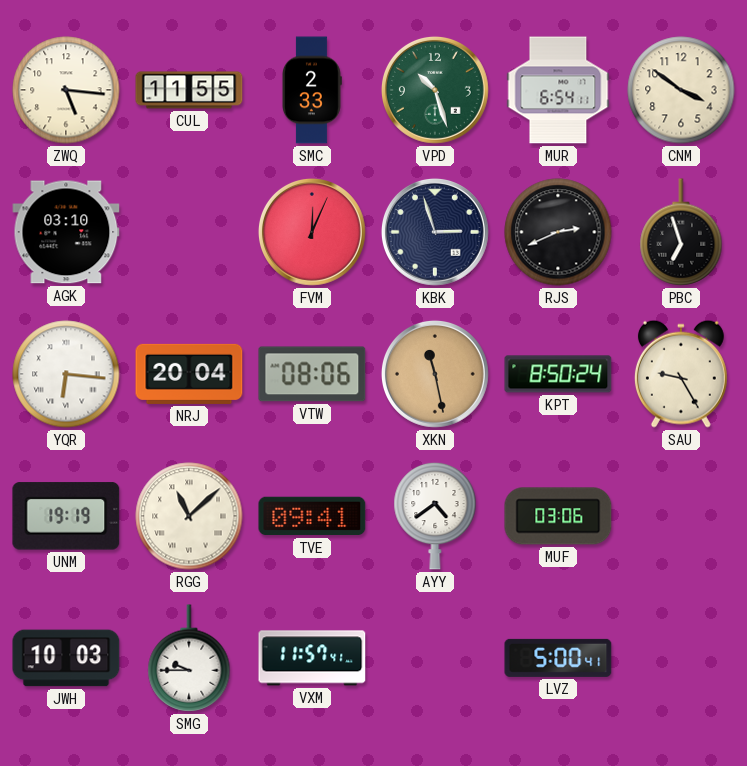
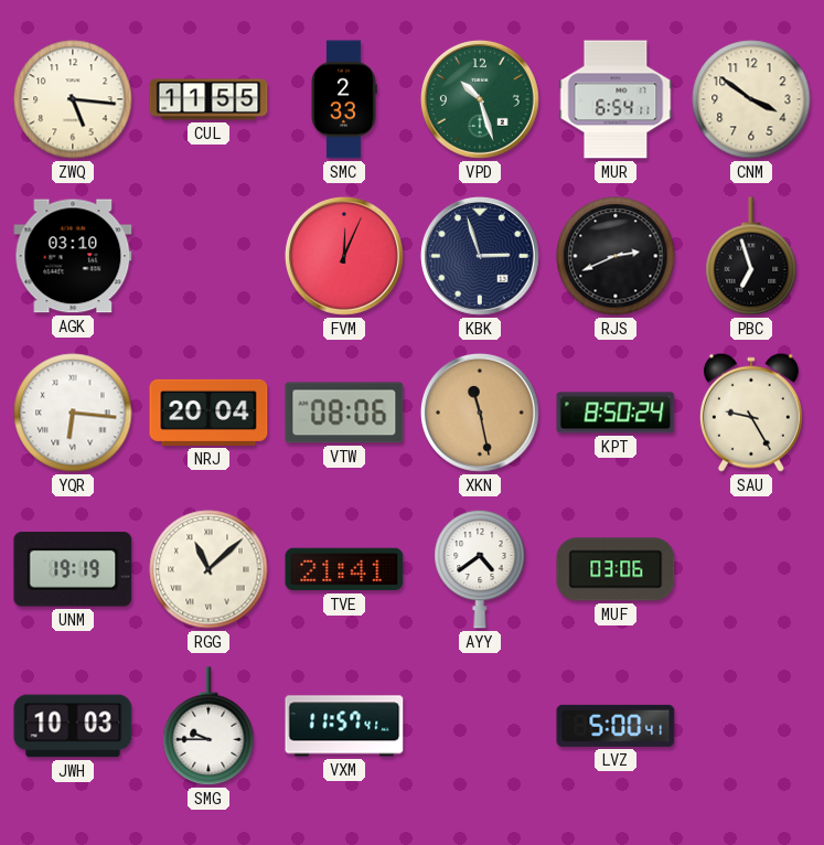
TVE: 09:41 -> 21:41
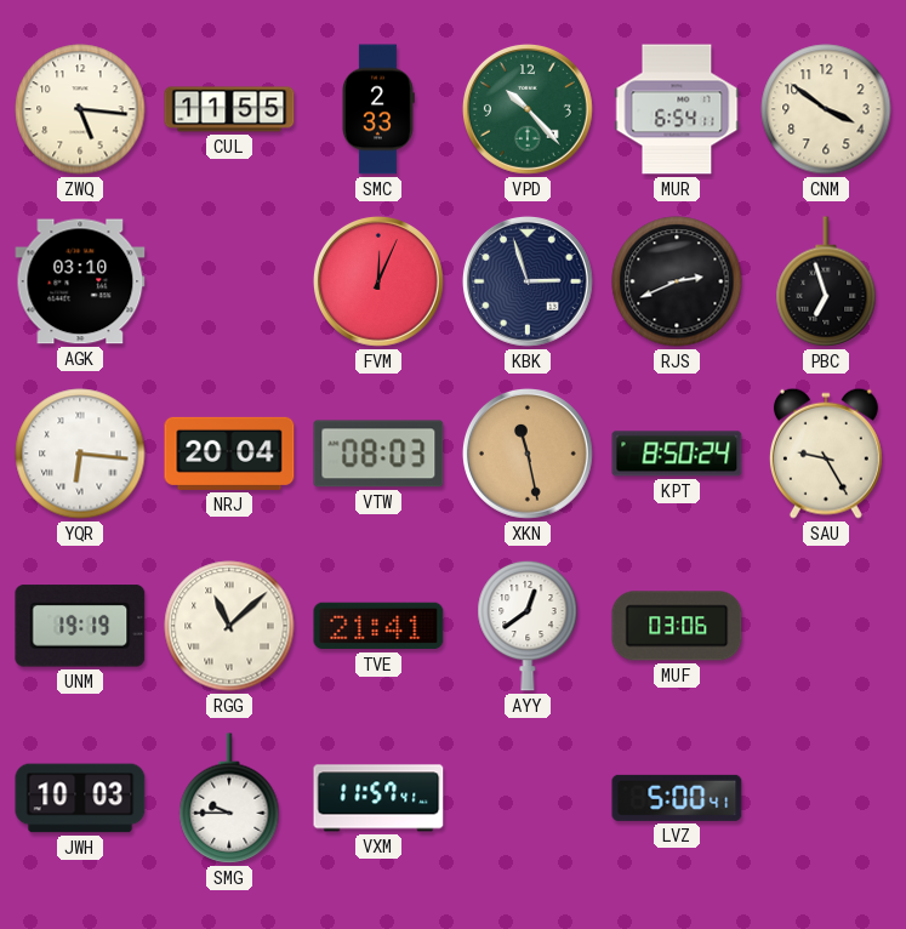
VPD: 10:27 -> 10:23
VTW: 08:06 -> 08:03
AYY: 4:39 -> 12:39
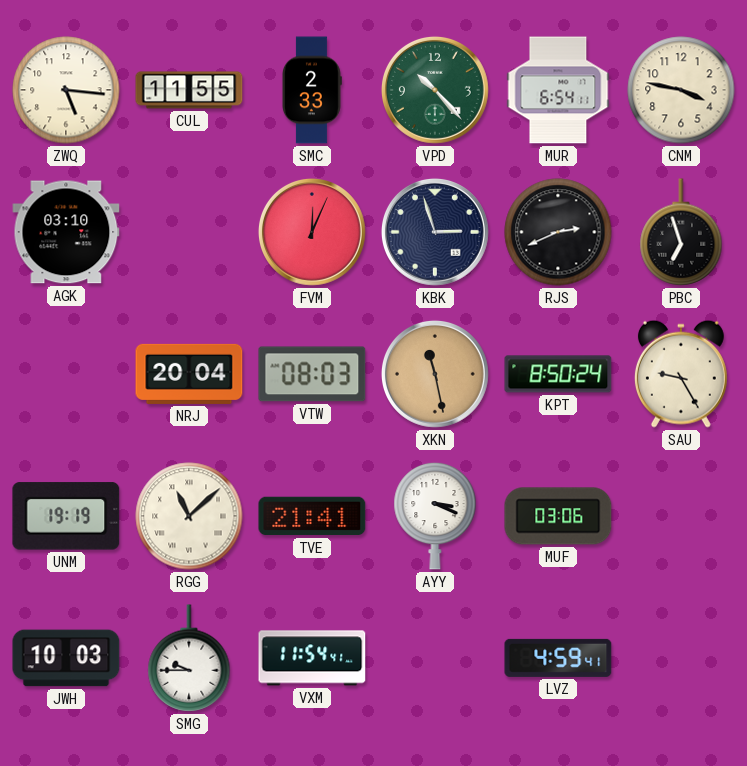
CNM: 3:51 -> 3:47
YQR: 6:16 -> none
AYY: 12:39 -> 3:19
VXM: 11:57 -> 11:54
LVZ: 5:00 -> 4:59
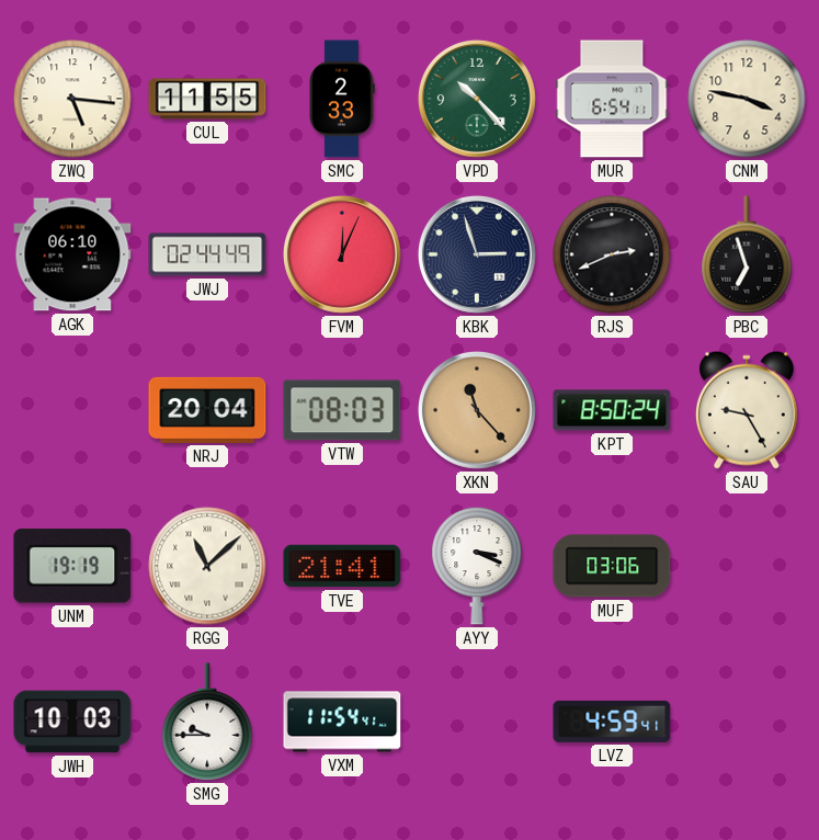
AGK: 03:10 -> 06:10
JWJ: none -> 02:44
XKN: 11:28 -> 11:23
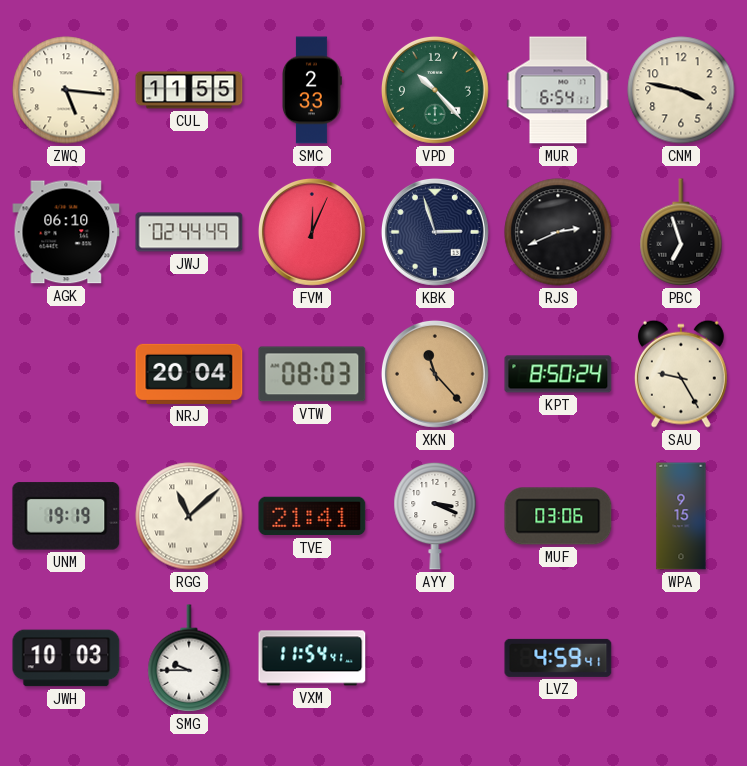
WPA: none -> 9:15
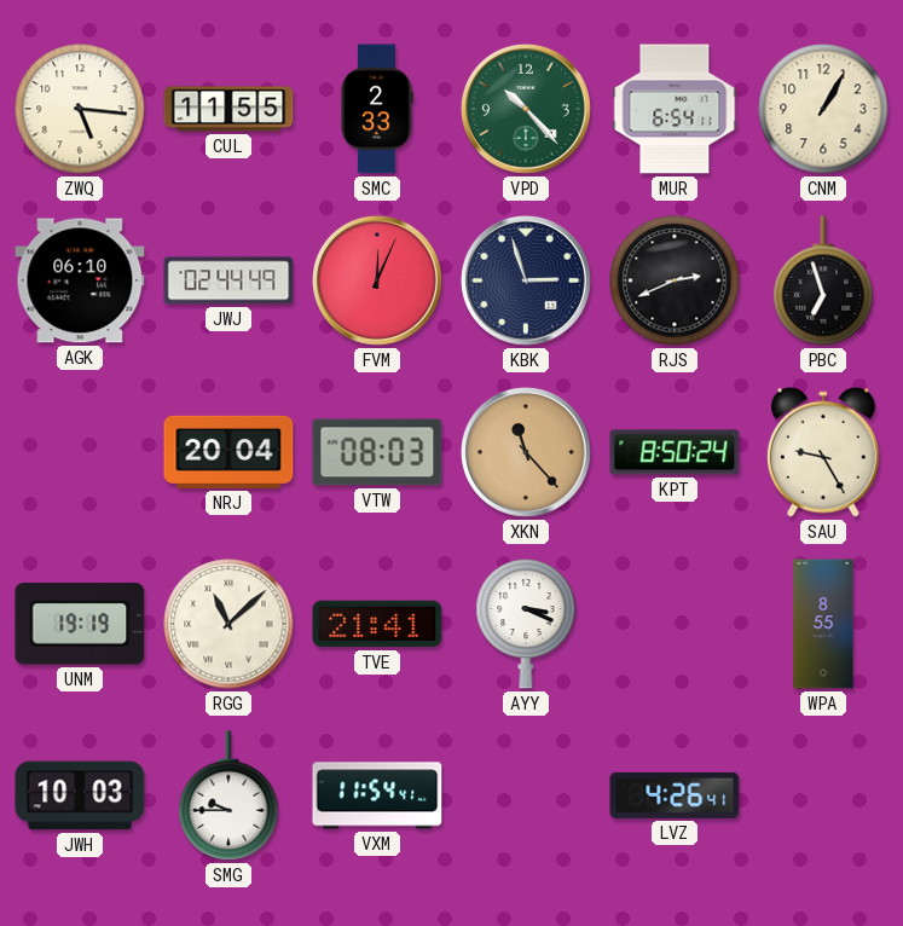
CNM: 3:47 -> 1:05
MUF: 03:06 -> none
WPA: 9:15 -> 8:55
LVZ: 4:59 -> 4:26
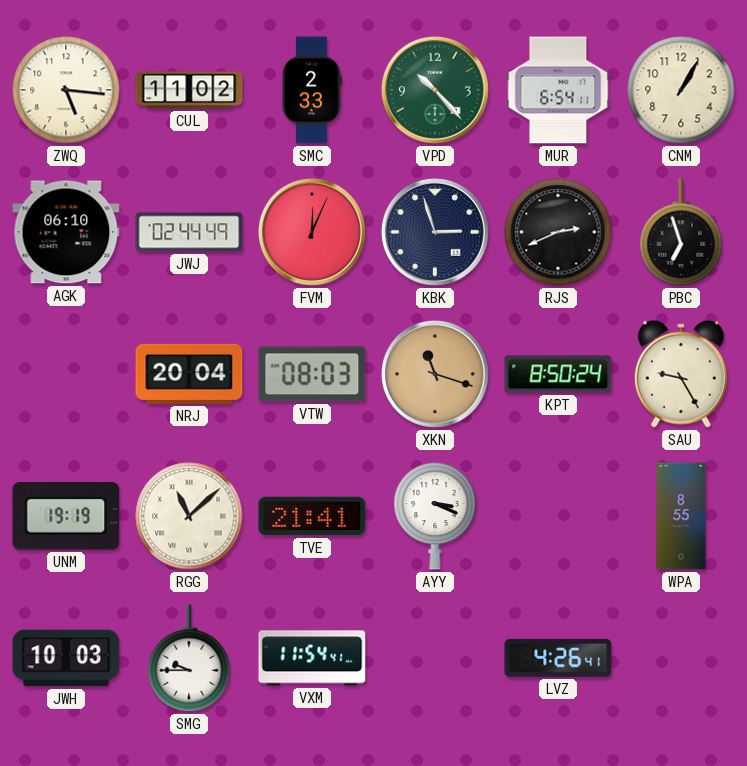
CUL: 11:55 -> 11:02
XKN: 11:23 -> 11:18
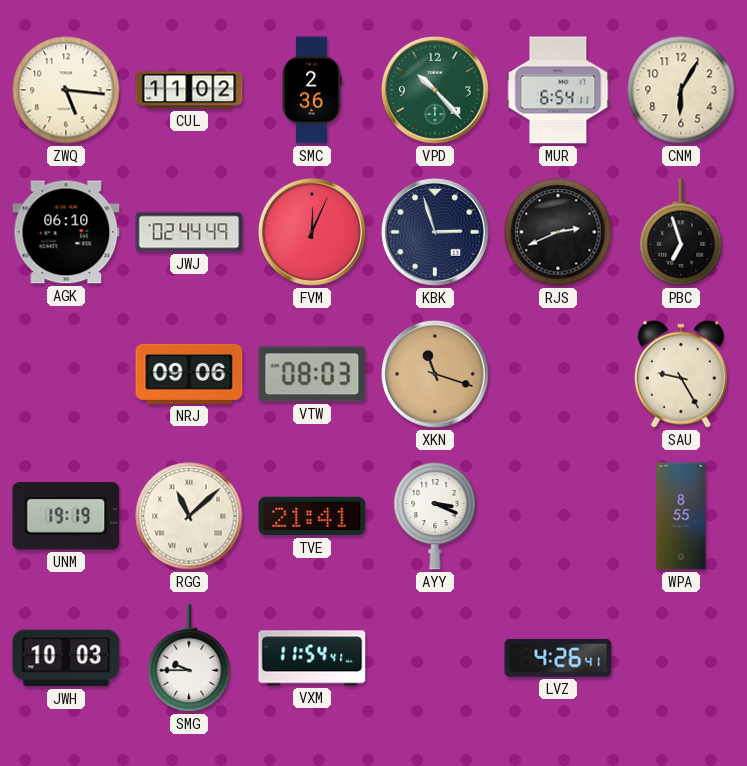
SMC: 2:33 -> 2:36
CNM: 1:05 -> 6:05
NRJ: 20:04 -> 09:06
KPT: 8:50 -> none
